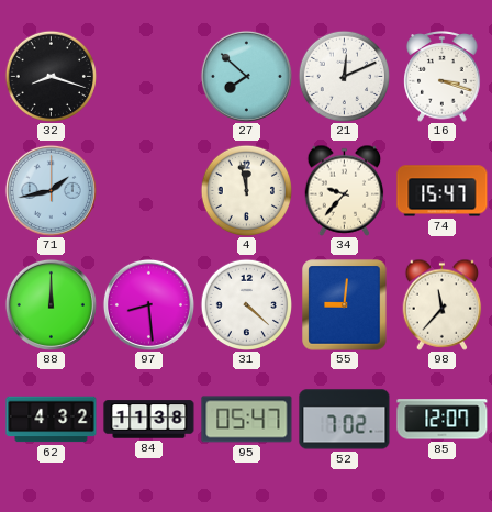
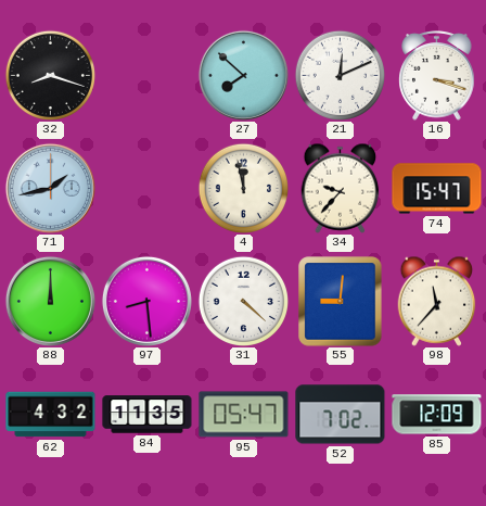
84: 11:38 -> 11:35
85: 12:07 -> 12:09
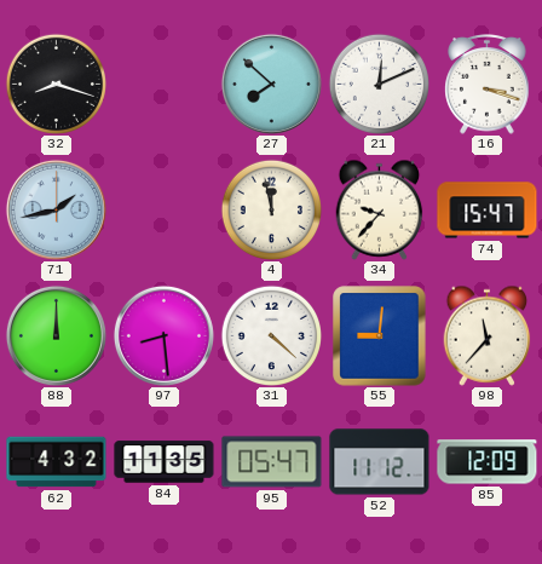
52: 7:02 -> 11:12
